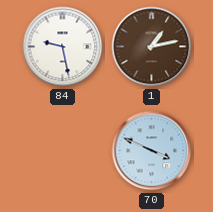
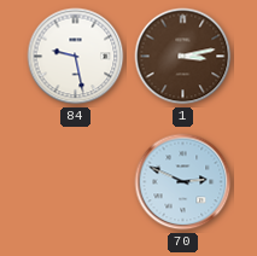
1: 1:13 -> 3:13
70: 3:49 -> 2:49
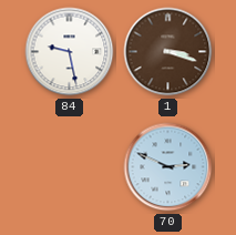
1: 3:13 -> 3:18
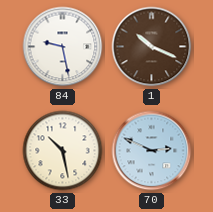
1: 3:18 -> 10:19
33: none -> 10:28
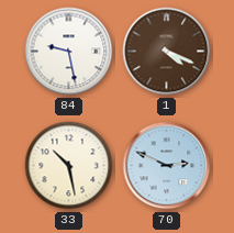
1: 10:19 -> 4:19
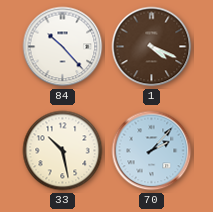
84: 9:28 -> 10:23
70: 2:49 -> 2:07
